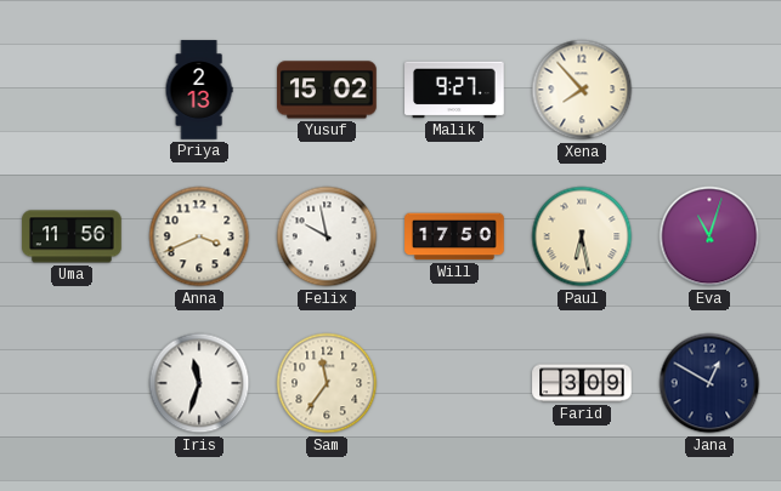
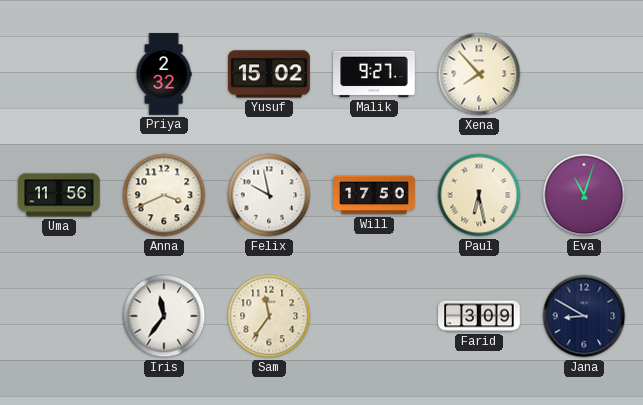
Priya: 2:13 -> 2:32
Iris: 11:33 -> 11:36
Jana: 12:50 -> 8:50
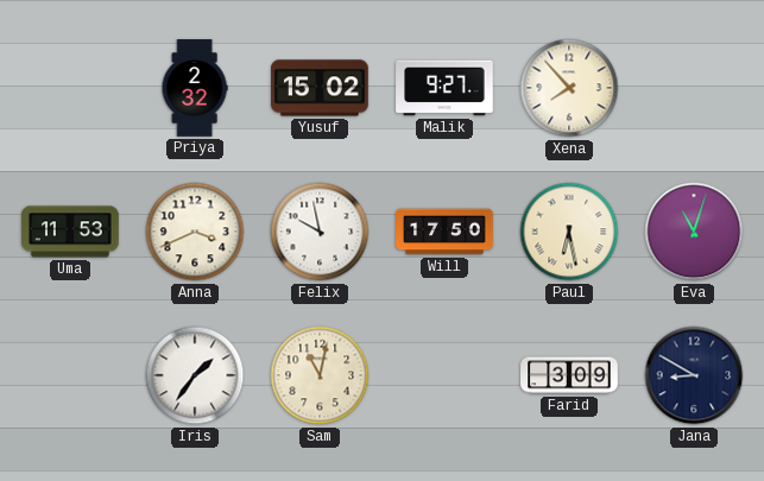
Uma: 11:56 -> 11:53
Iris: 11:36 -> 1:36
Sam: 11:36 -> 11:02
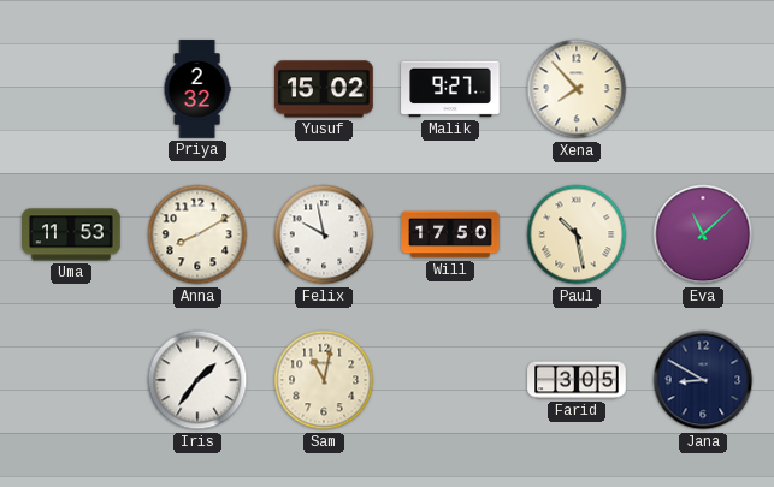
Anna: 3:41 -> 8:10
Paul: 6:28 -> 10:28
Eva: 11:03 -> 11:08
Farid: 3:09 -> 3:05
